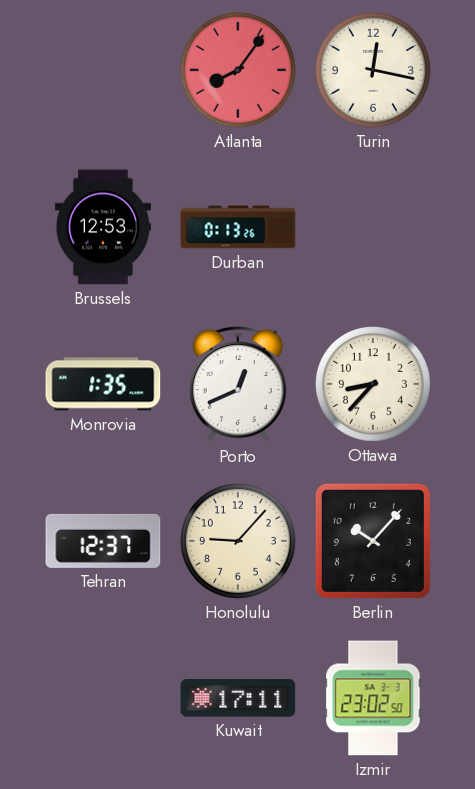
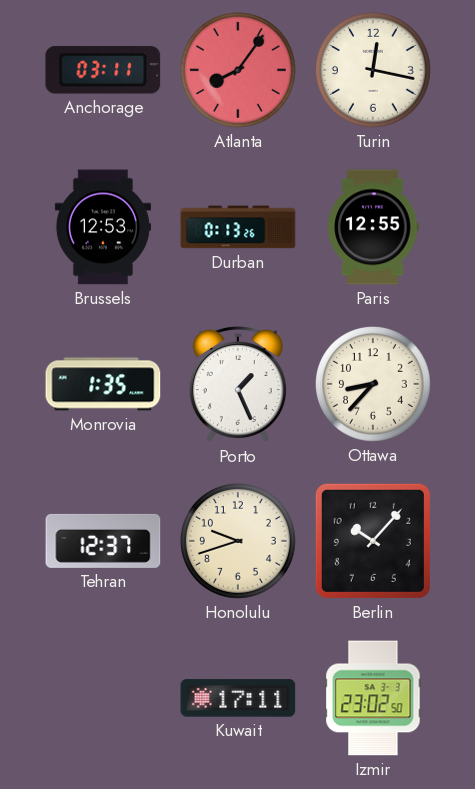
Anchorage: none -> 03:11
Paris: none -> 12:55
Porto: 12:41 -> 1:26
Honolulu: 9:07 -> 9:42
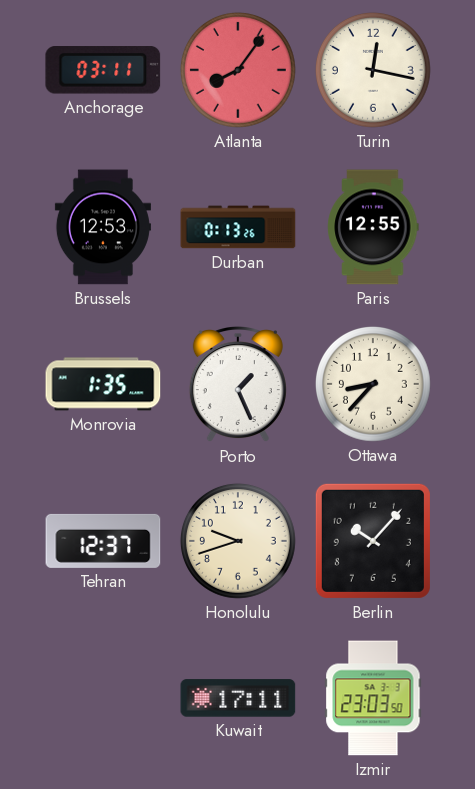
Izmir: 23:02 -> 23:03
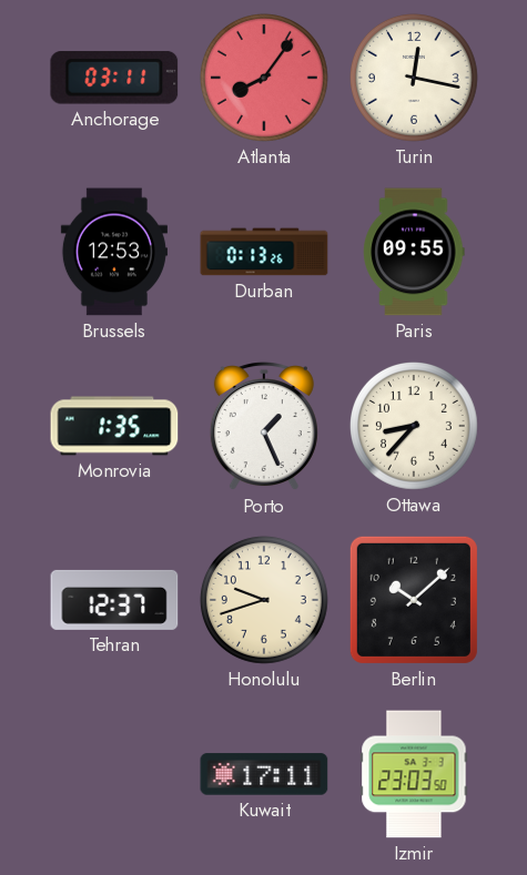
Paris: 12:55 -> 09:55
Berlin: 10:07 -> 10:08
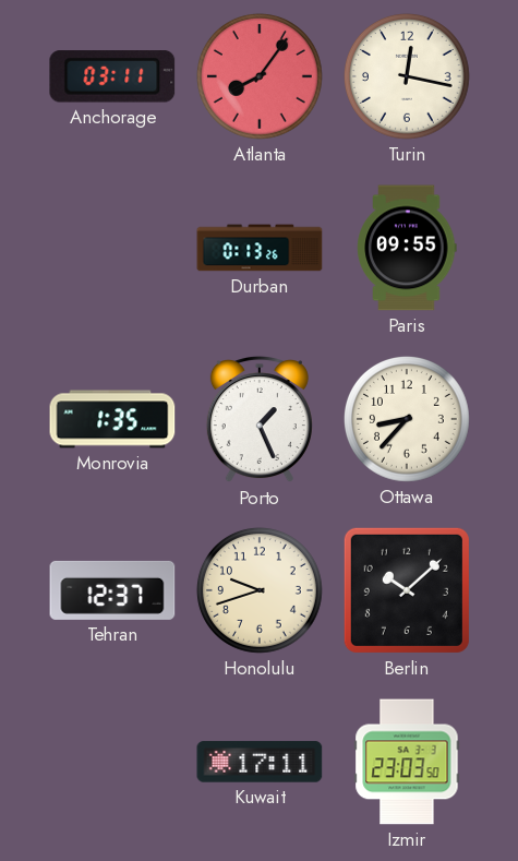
Brussels: 12:53 -> none
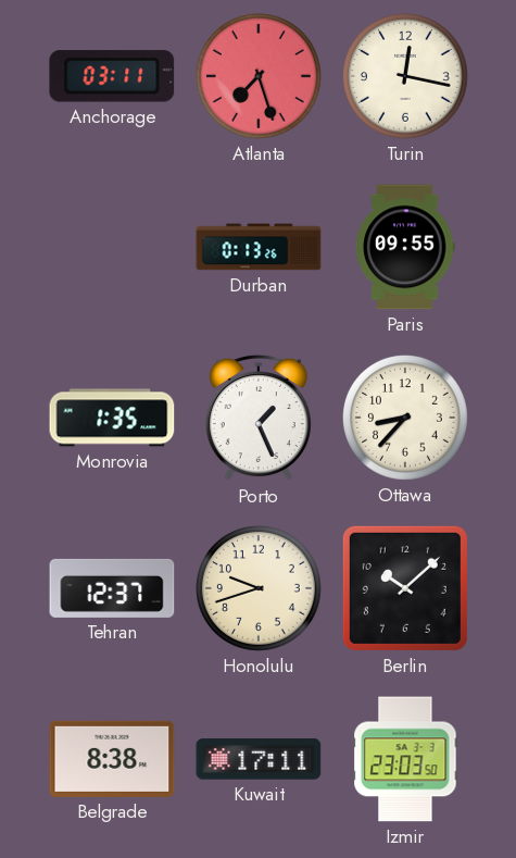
Atlanta: 8:06 -> 7:27
Belgrade: none -> 8:38
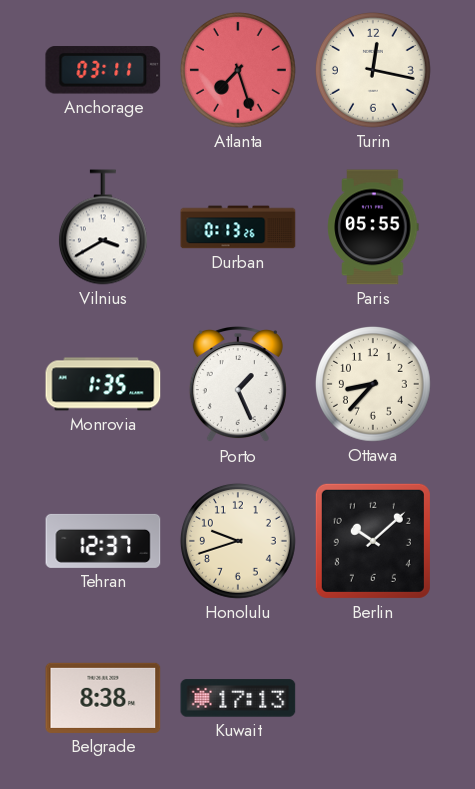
Vilnius: none -> 3:40
Paris: 09:55 -> 05:55
Kuwait: 17:11 -> 17:13
Izmir: 23:03 -> none
